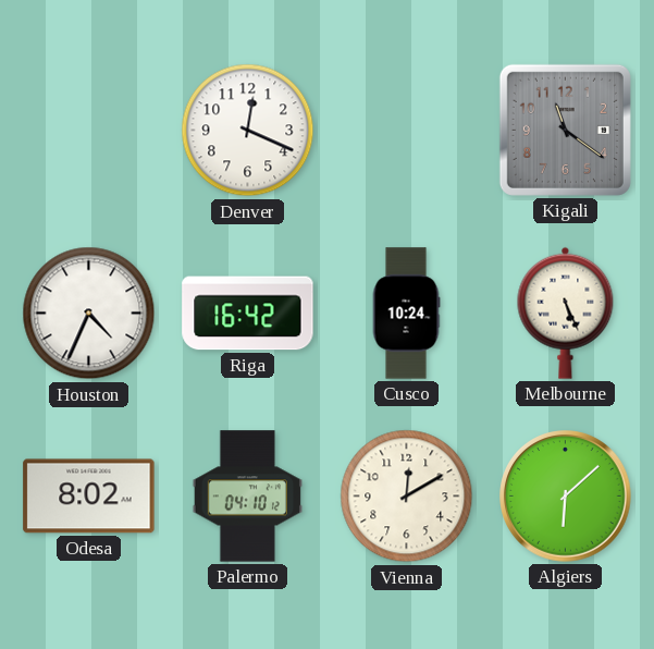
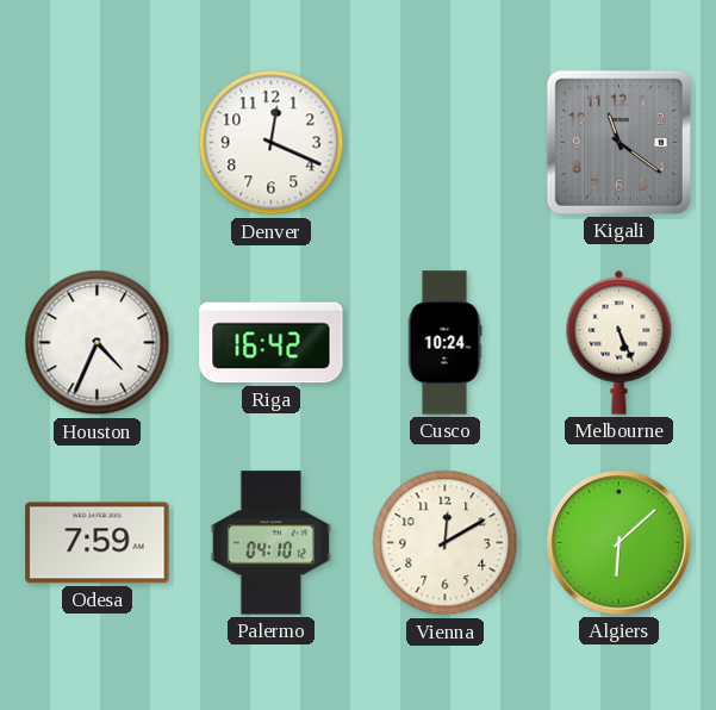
Odesa: 8:02 -> 7:59
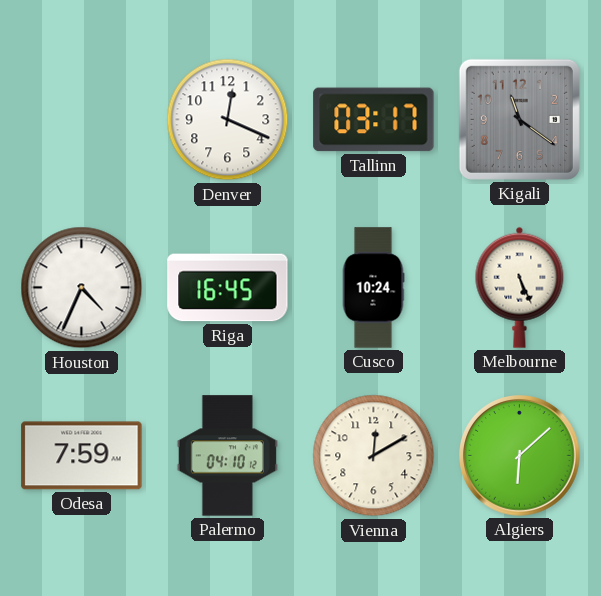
Tallinn: none -> 03:17
Riga: 16:42 -> 16:45
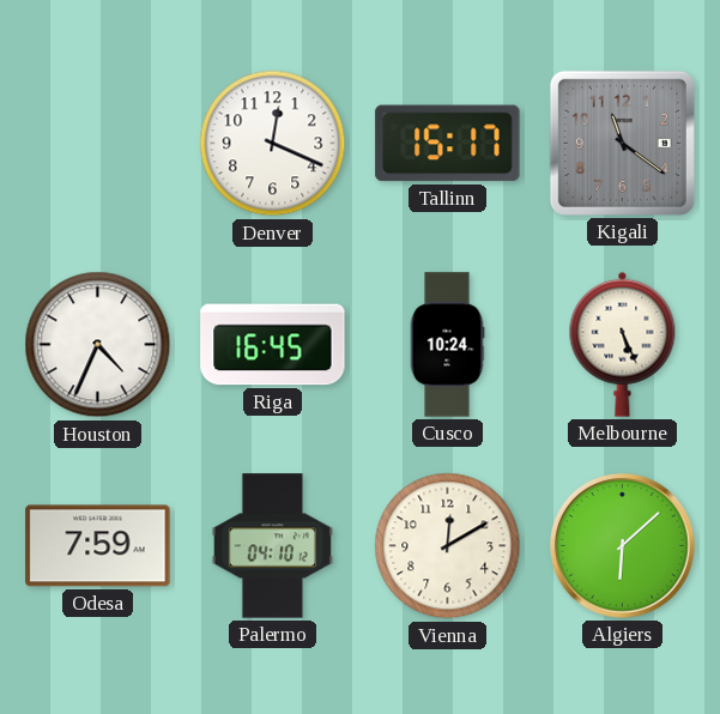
Tallinn: 03:17 -> 15:17
